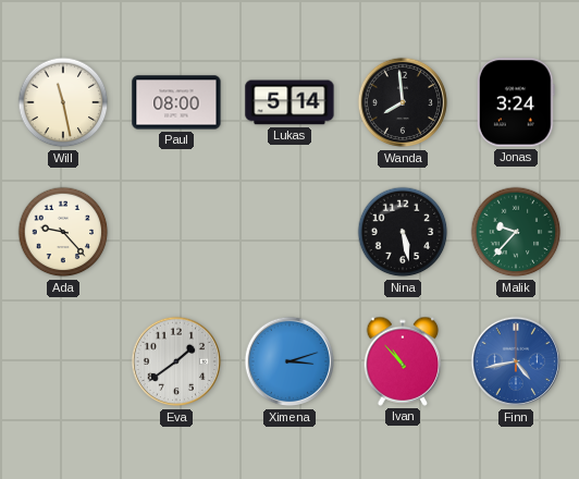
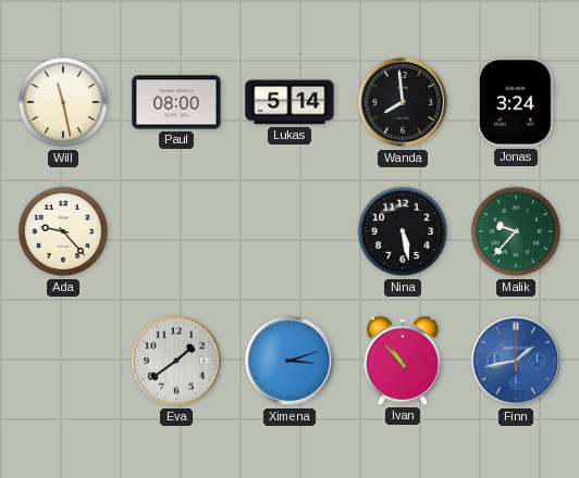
Finn: 4:43 -> 1:43
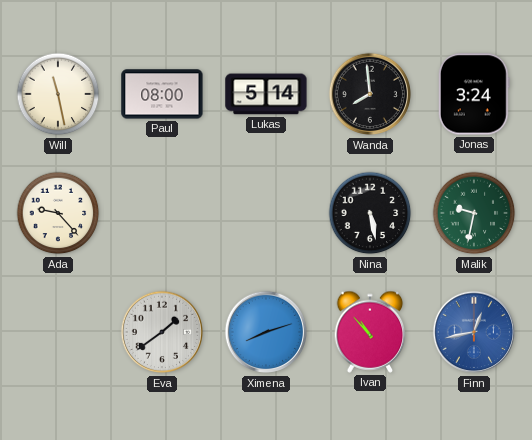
Malik: 9:37 -> 9:32
Ximena: 3:12 -> 8:12
Finn: 1:43 -> 12:43
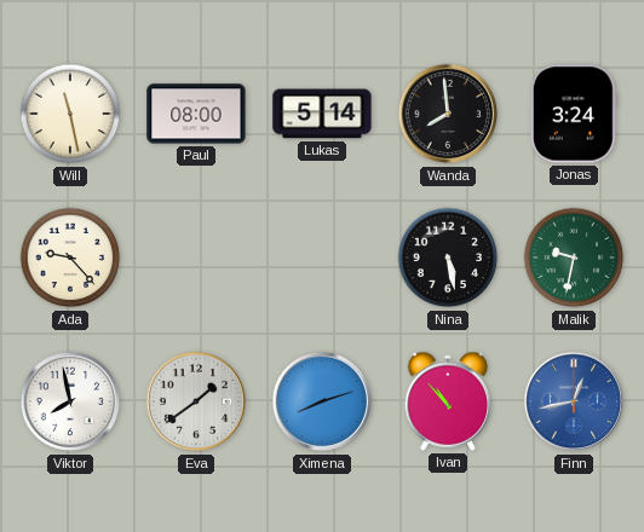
Viktor: none -> 7:58
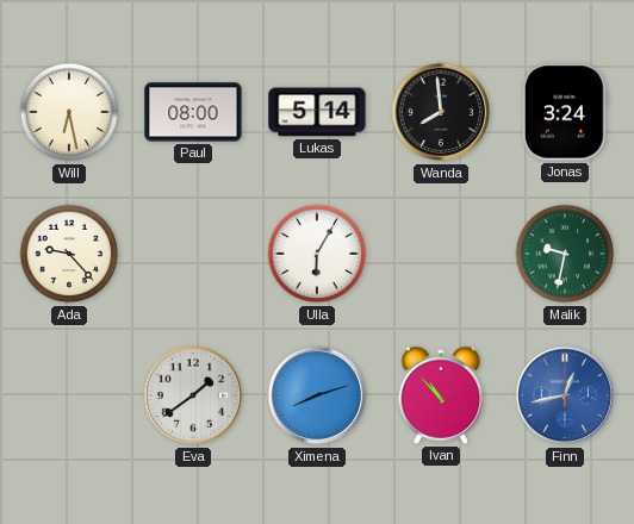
Will: 11:28 -> 6:28
Ulla: none -> 6:05
Nina: 5:28 -> none
Viktor: 7:58 -> none
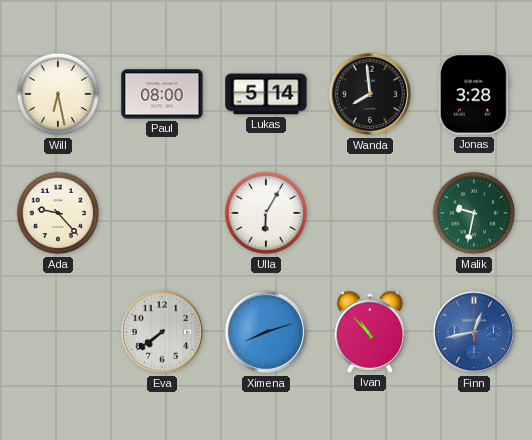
Jonas: 3:24 -> 3:28
Eva: 1:39 -> 7:39
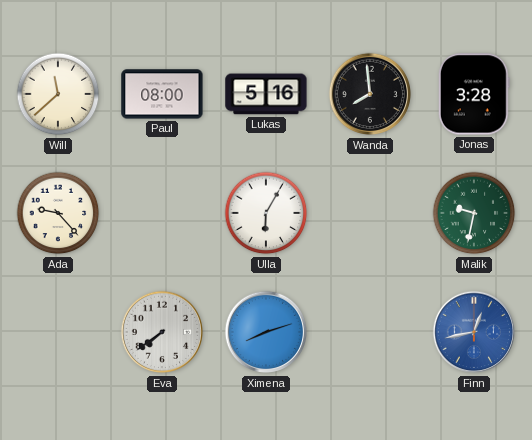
Will: 6:28 -> 11:38
Lukas: 5:14 -> 5:16
Ivan: 10:53 -> none
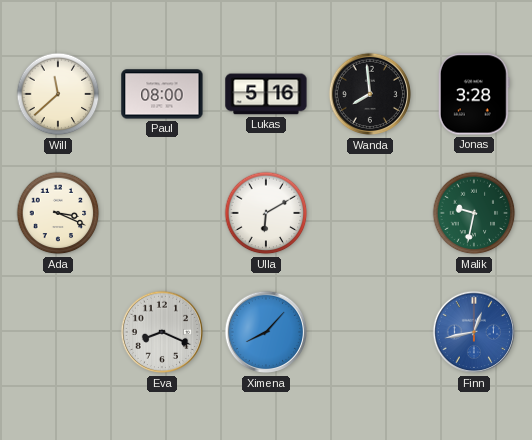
Ada: 9:23 -> 3:19
Ulla: 6:05 -> 6:10
Eva: 7:39 -> 8:19
Ximena: 8:12 -> 8:07
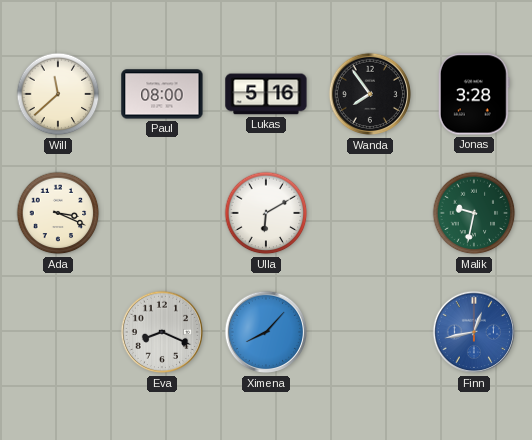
Wanda: 7:59 -> 7:54
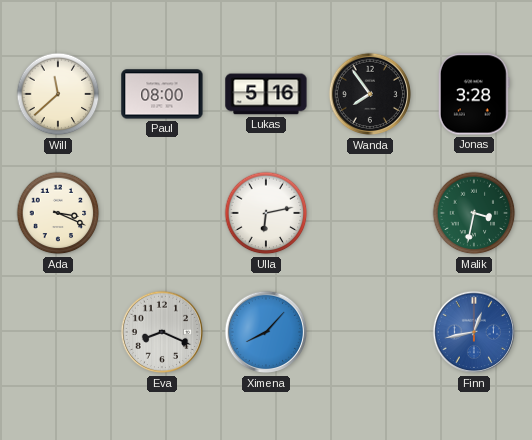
Ulla: 6:10 -> 6:13
Malik: 9:32 -> 3:32
